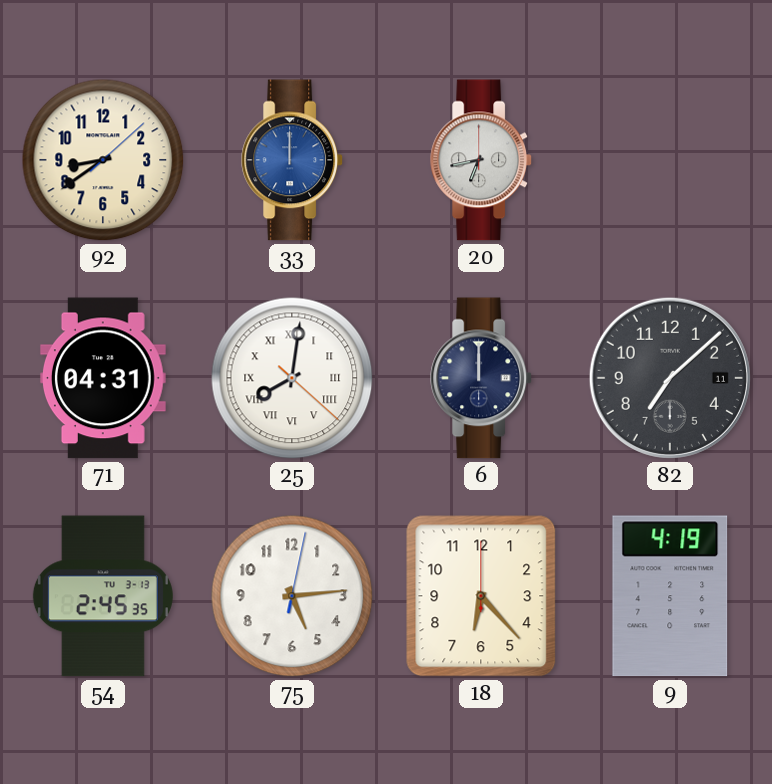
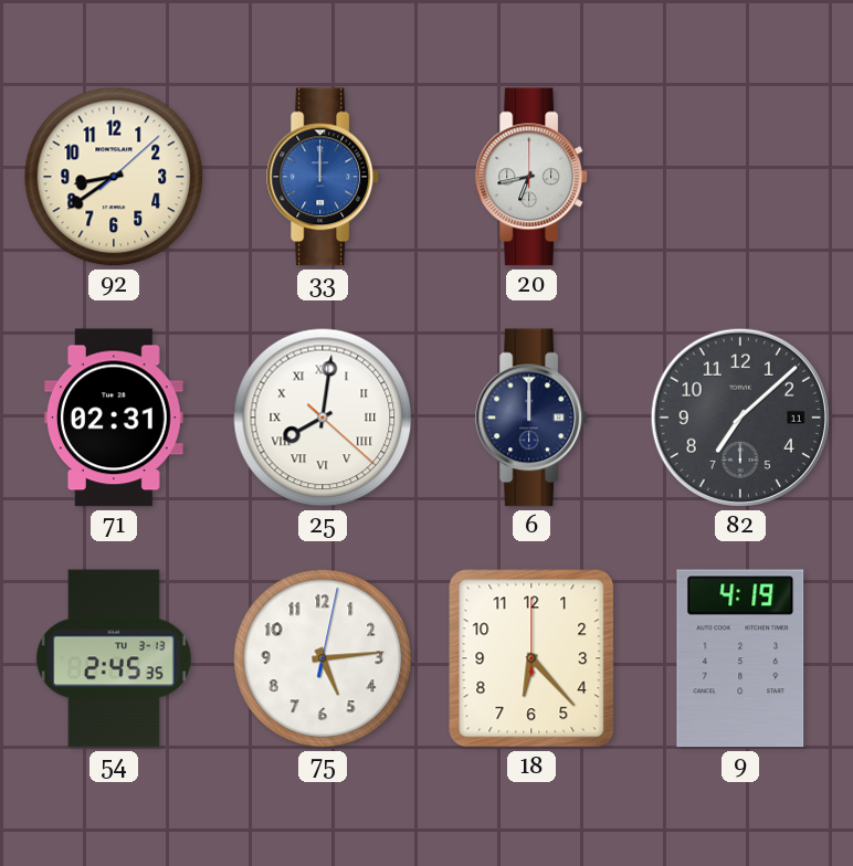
71: 04:31 -> 02:31
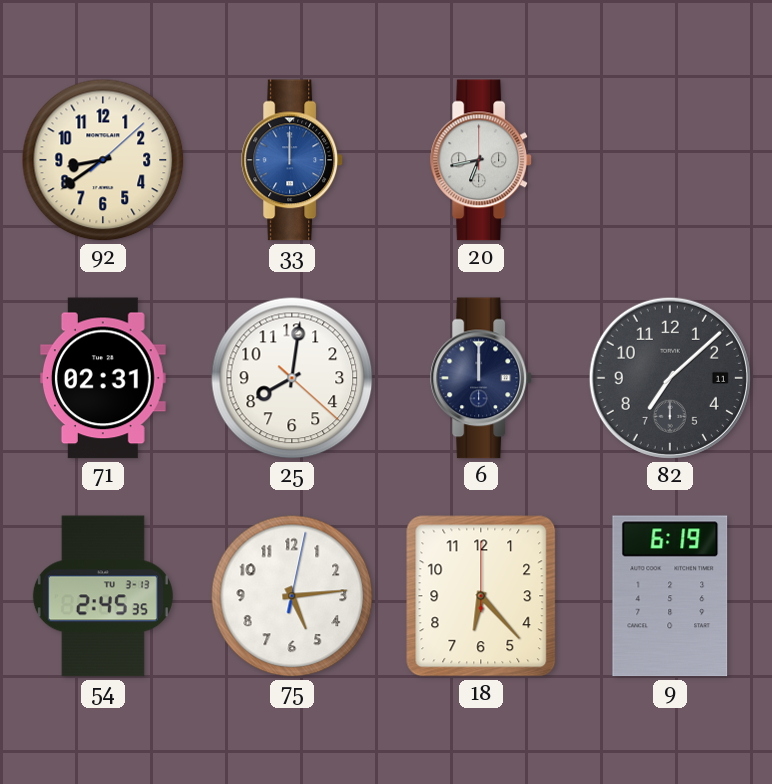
25 numerals: Roman -> Arabic
9: 4:19 -> 6:19
